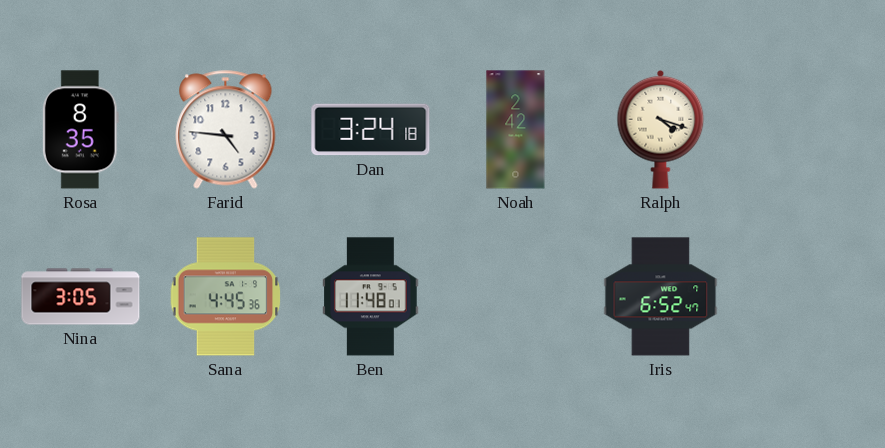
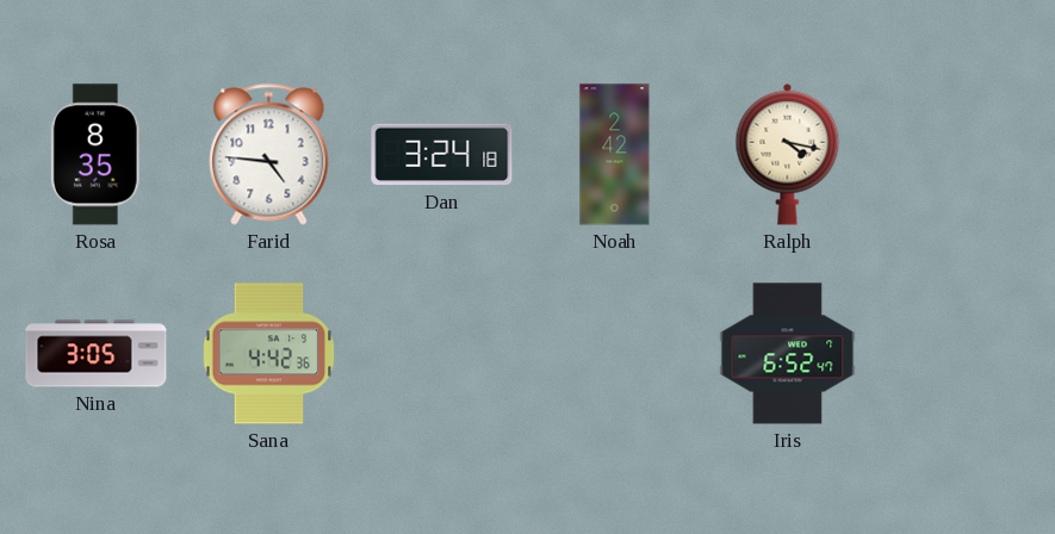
Ralph: 4:18 -> 4:17
Sana: 4:45 -> 4:42
Ben: 11:48 -> none
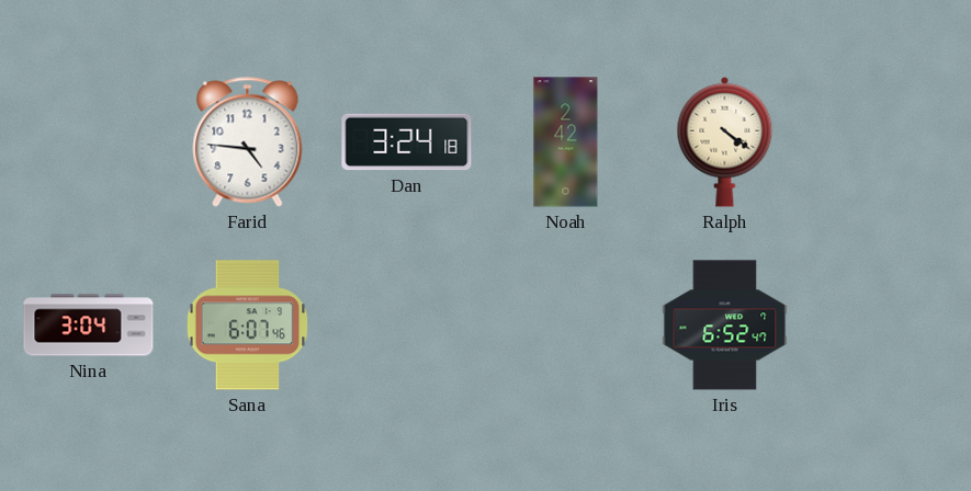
Rosa: 8:35 -> none
Ralph: 4:17 -> 4:21
Nina: 3:05 -> 3:04
Sana: 4:42 -> 6:07
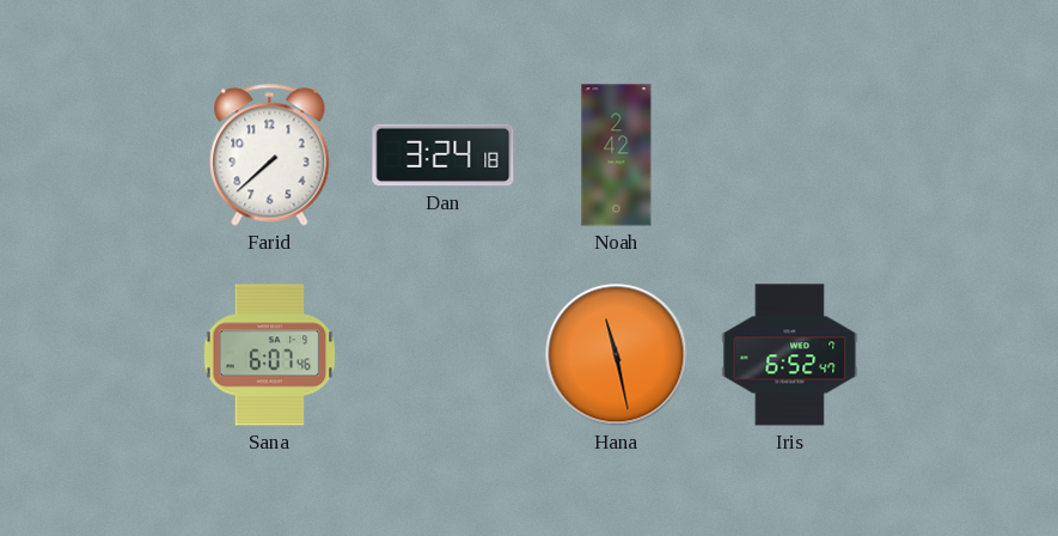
Farid: 4:46 -> 7:38
Ralph: 4:21 -> none
Nina: 3:04 -> none
Hana: none -> 11:28
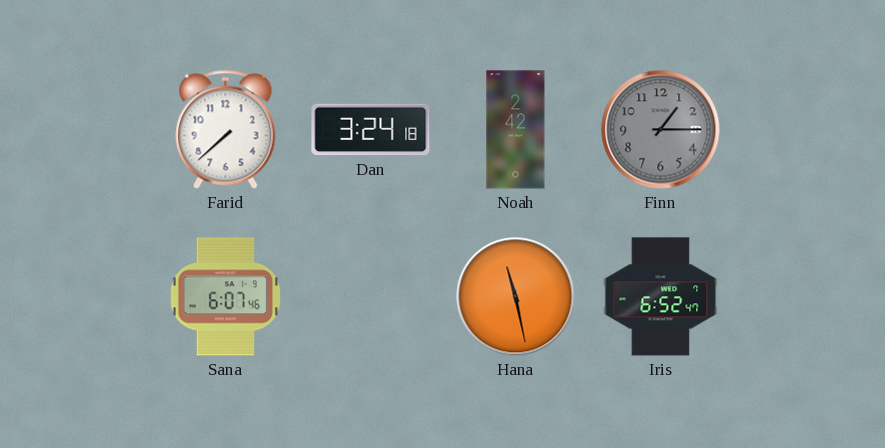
Finn: none -> 1:15
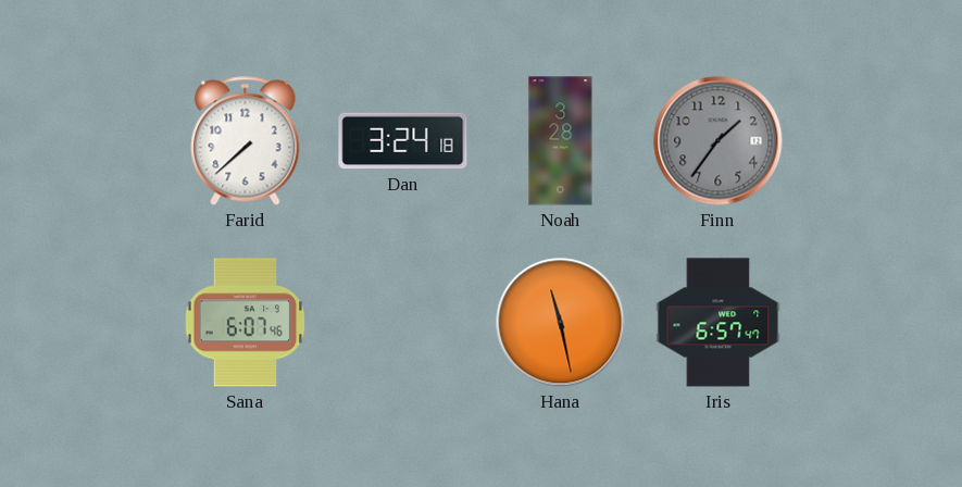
Noah: 2:42 -> 3:28
Finn: 1:15 -> 1:36
Iris: 6:52 -> 6:57
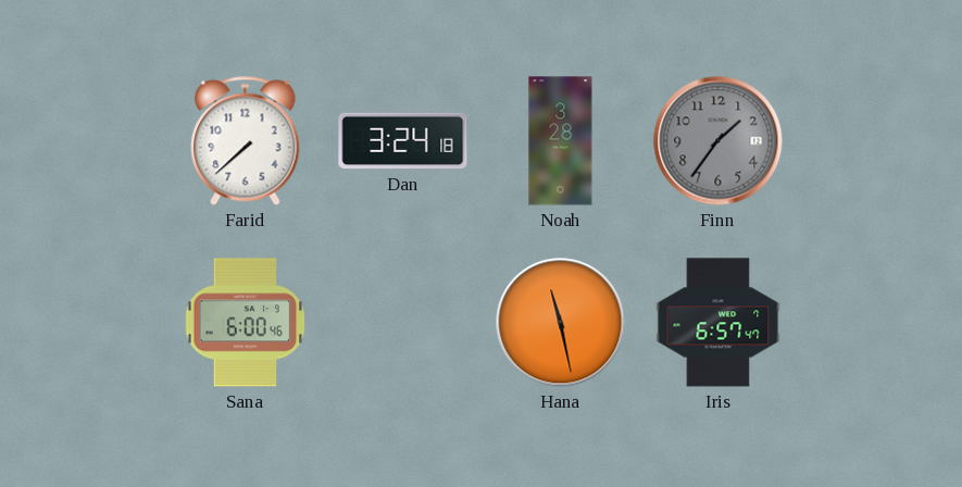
Sana: 6:07 -> 6:00
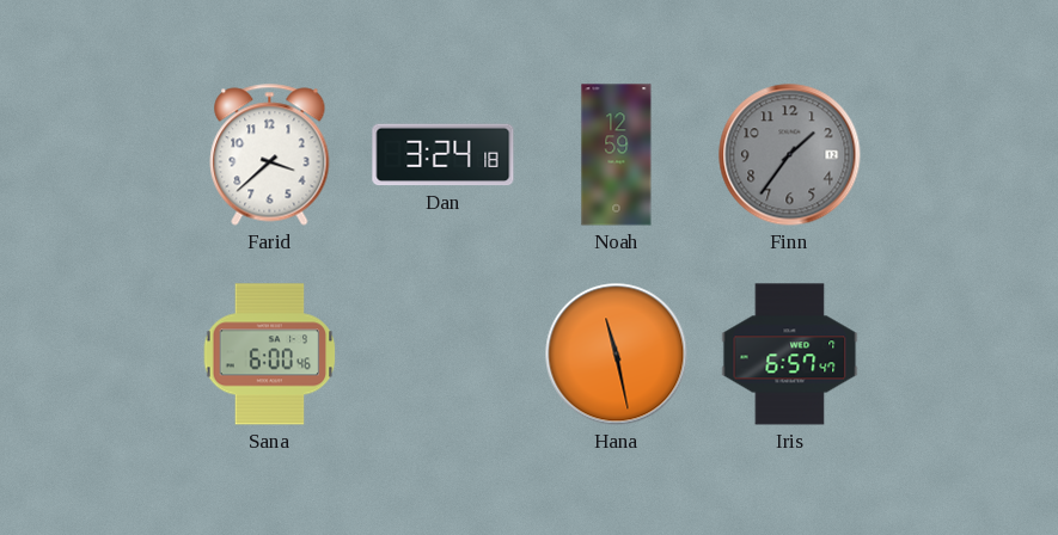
Farid: 7:38 -> 3:38
Noah: 3:28 -> 12:59
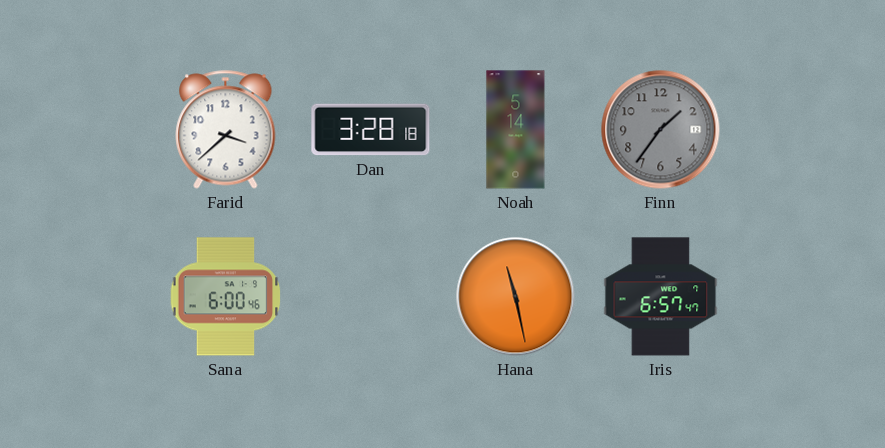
Dan: 3:24 -> 3:28
Noah: 12:59 -> 5:14
